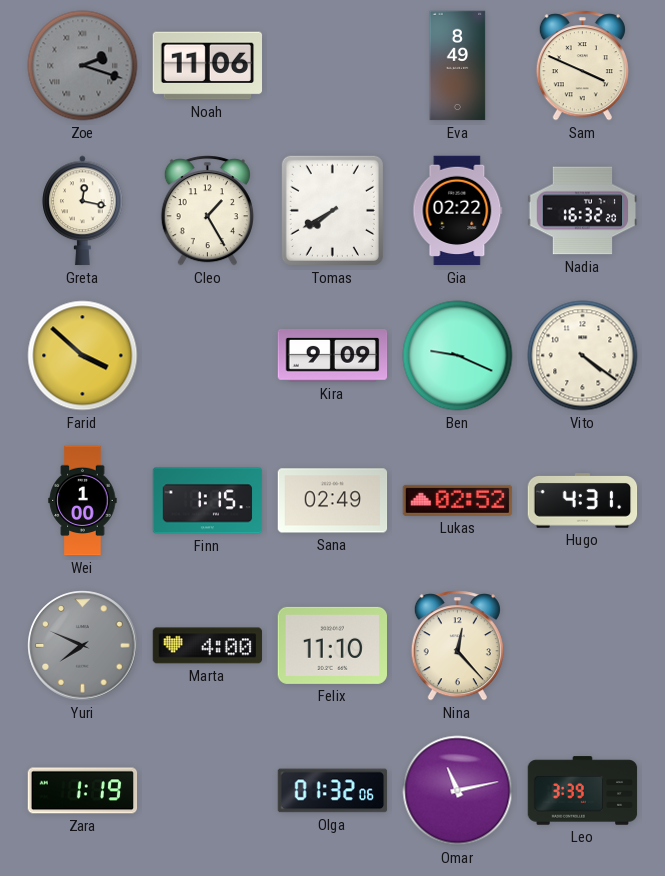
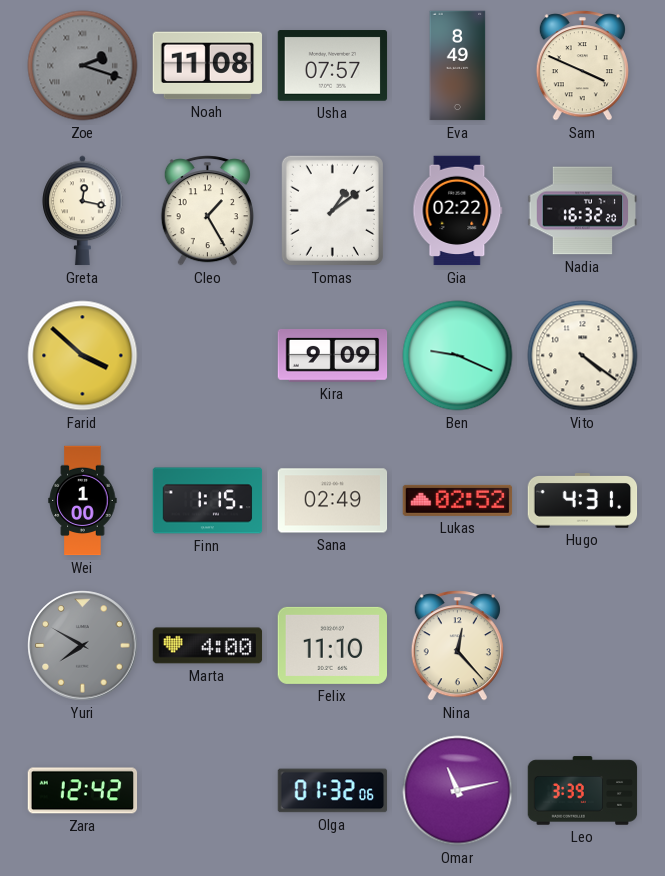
Noah: 11:06 -> 11:08
Usha: none -> 07:57
Tomas: 7:40 -> 1:09
Yuri: 7:49 -> 7:50
Zara: 1:19 -> 12:42
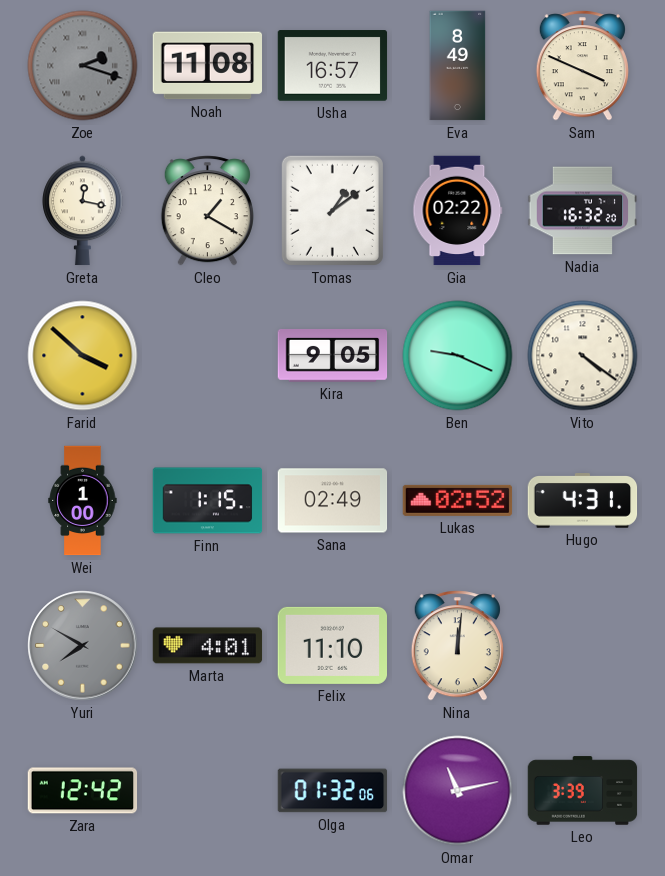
Usha: 07:57 -> 16:57
Cleo: 1:25 -> 1:20
Kira: 9:09 -> 9:05
Marta: 4:00 -> 4:01
Nina: 12:23 -> 12:01
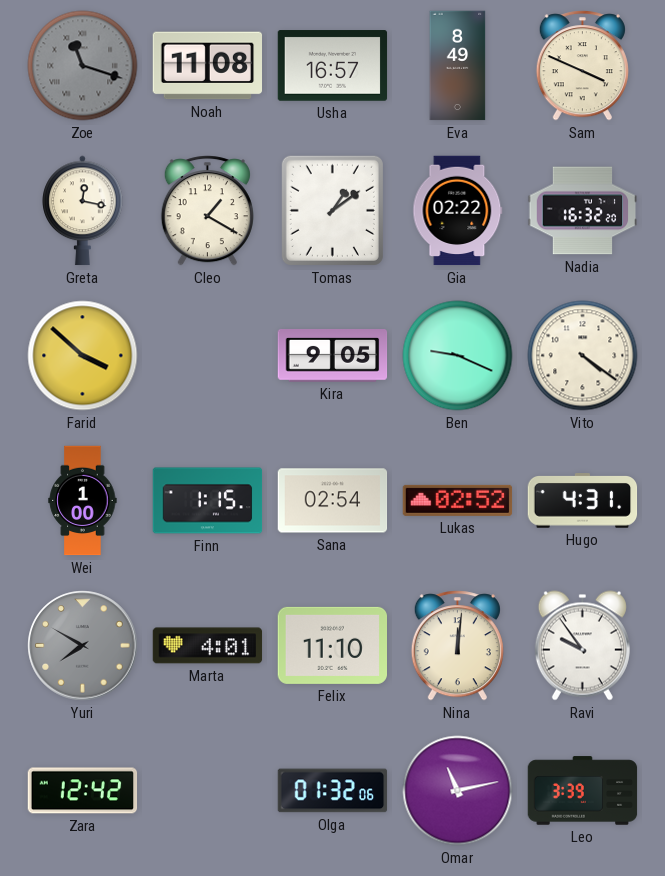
Zoe: 2:18 -> 11:18
Sana: 02:49 -> 02:54
Ravi: none -> 9:54
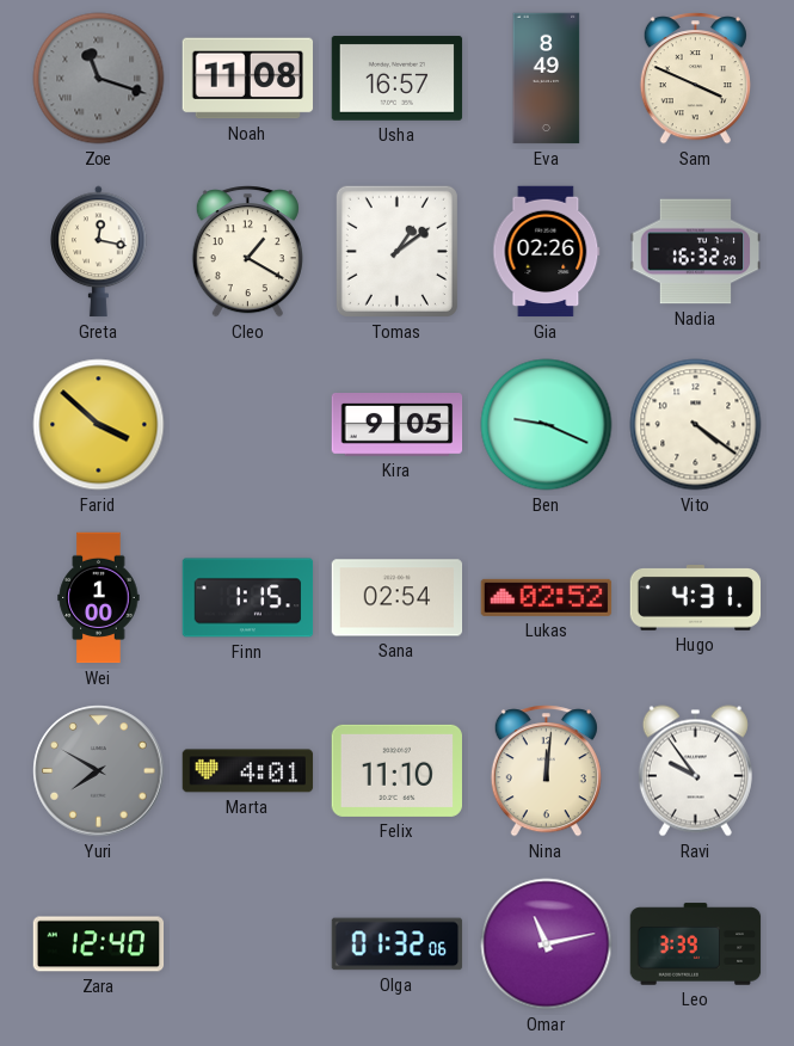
Gia: 02:22 -> 02:26
Zara: 12:42 -> 12:40
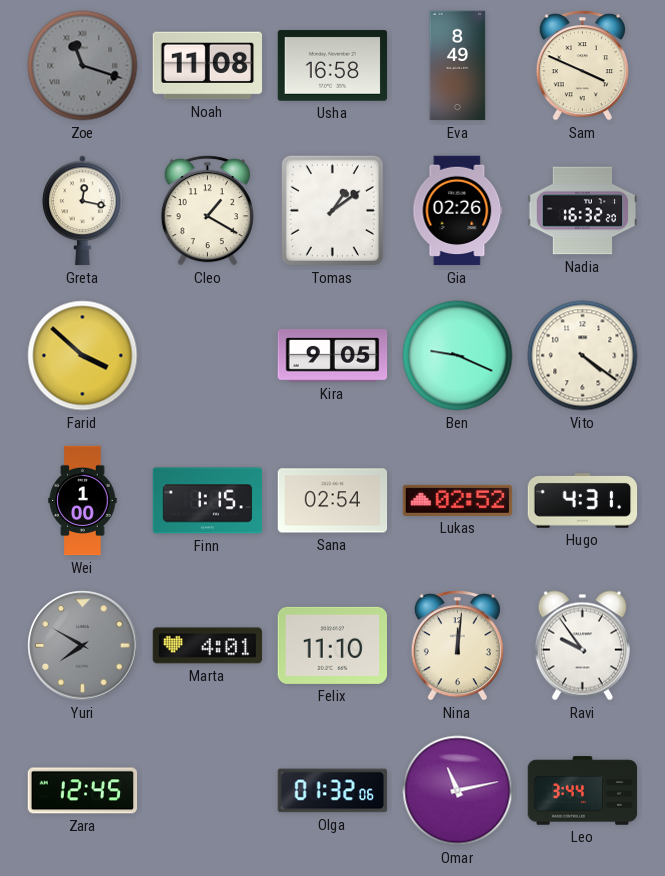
Usha: 16:57 -> 16:58
Zara: 12:40 -> 12:45
Leo: 3:39 -> 3:44
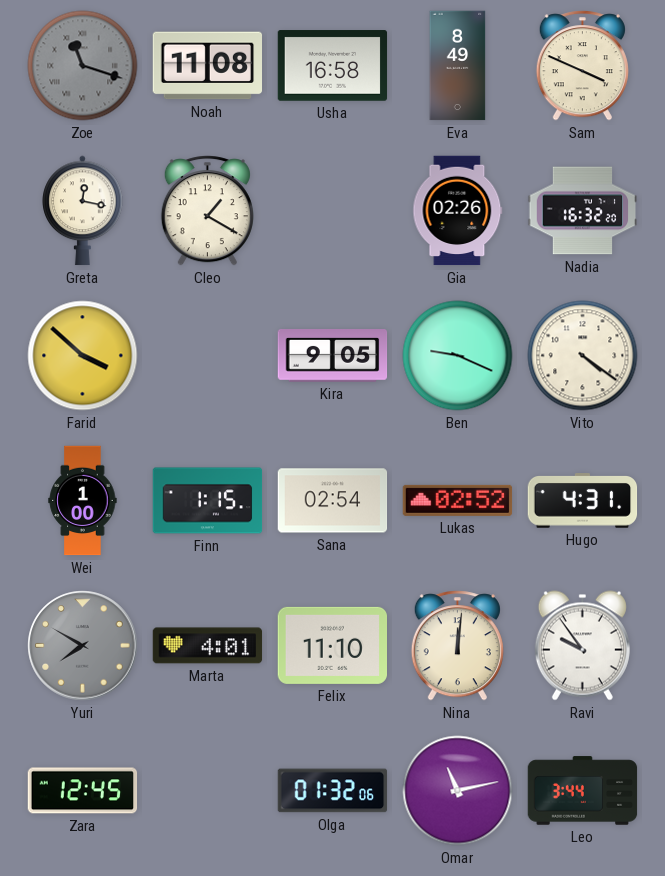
Tomas: 1:09 -> none
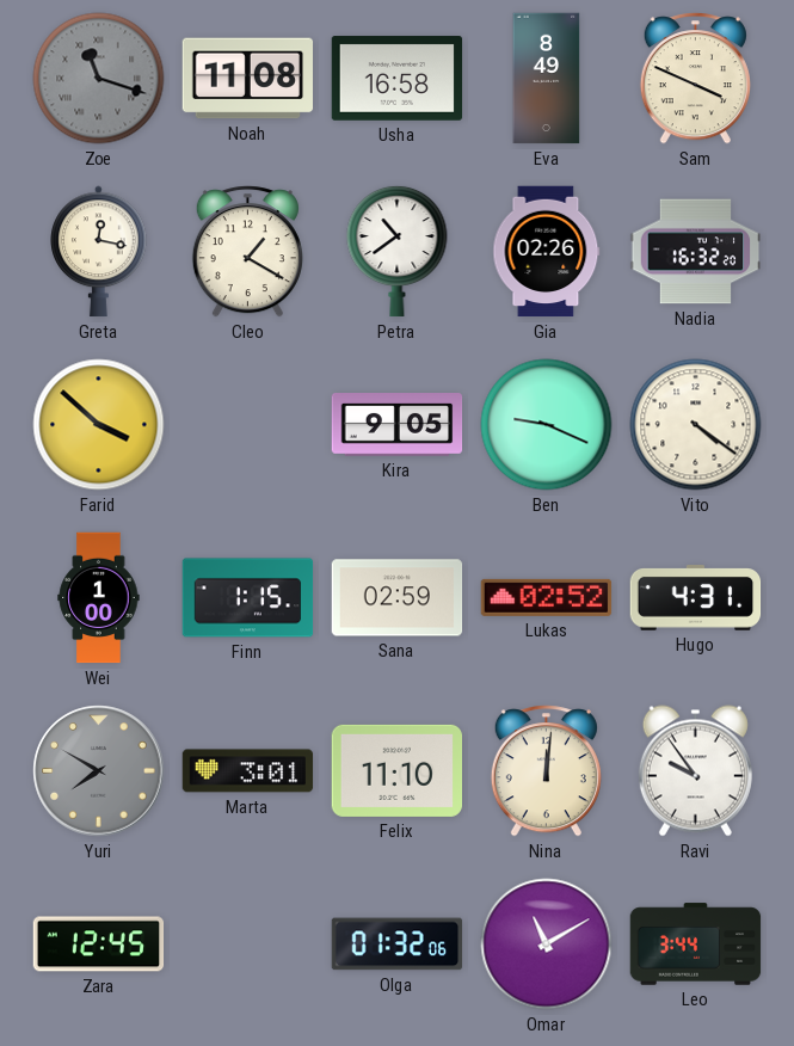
Petra: none -> 10:39
Sana: 02:54 -> 02:59
Marta: 4:01 -> 3:01
Omar: 11:13 -> 11:10
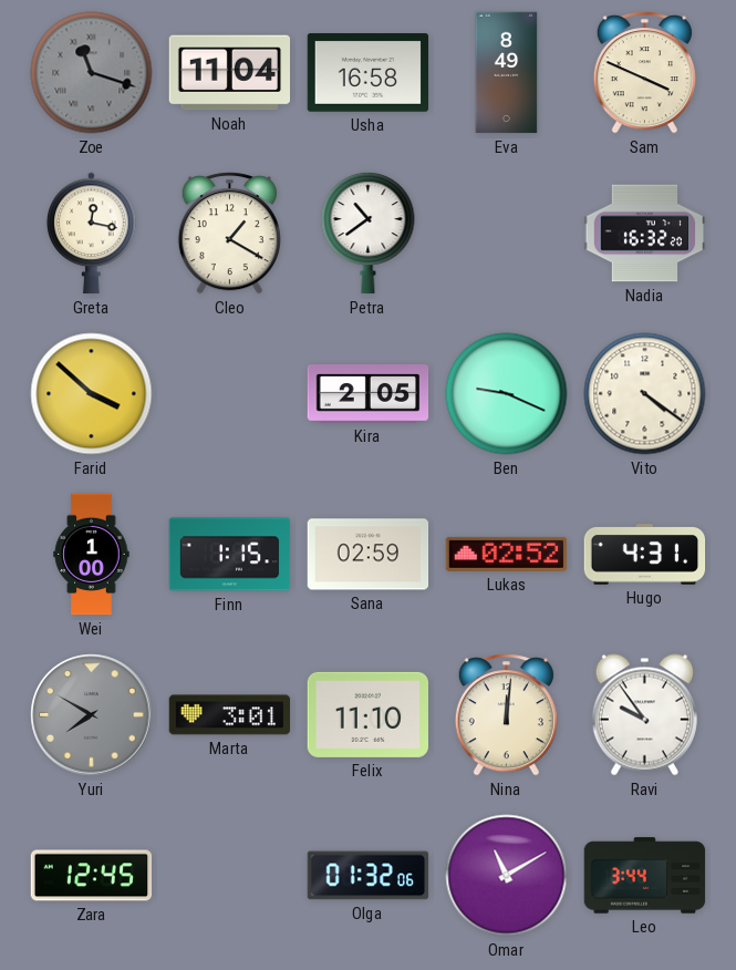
Noah: 11:08 -> 11:04
Gia: 02:26 -> none
Kira: 9:05 -> 2:05
